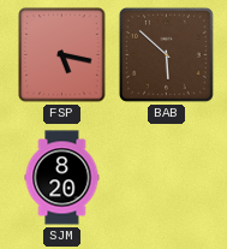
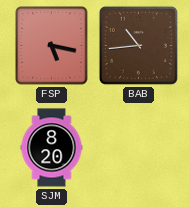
BAB: 5:52 -> 10:44
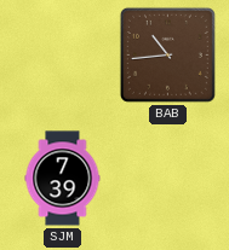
FSP: 5:17 -> none
SJM: 8:20 -> 7:39
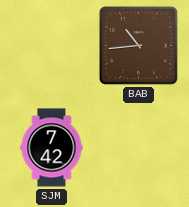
SJM: 7:39 -> 7:42
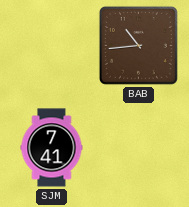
SJM: 7:42 -> 7:41
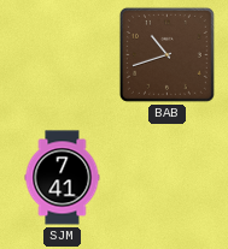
BAB: 10:44 -> 10:42
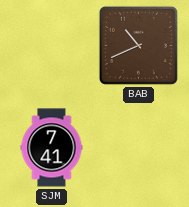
BAB: 10:42 -> 10:41
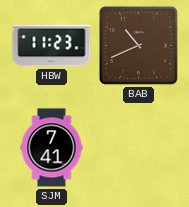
HBW: none -> 11:23
